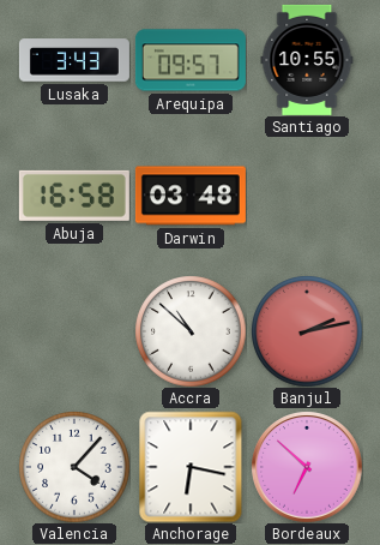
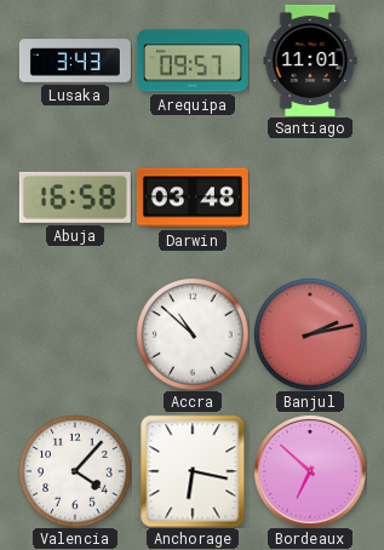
Santiago: 10:55 -> 11:01
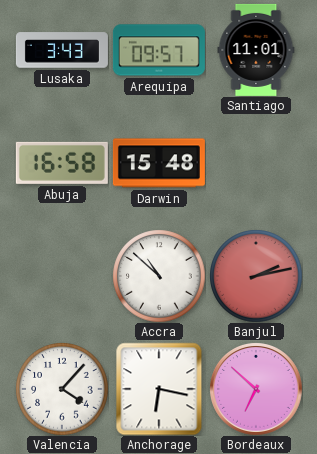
Darwin: 03:48 -> 15:48
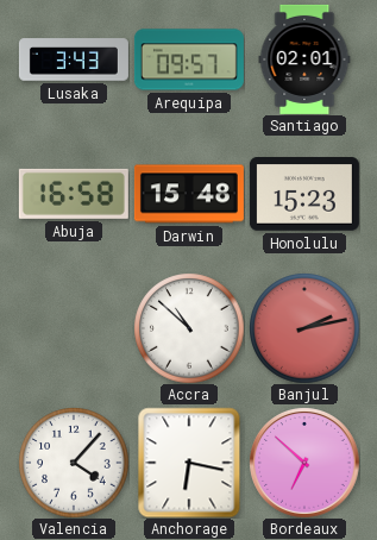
Santiago: 11:01 -> 02:01
Honolulu: none -> 15:23
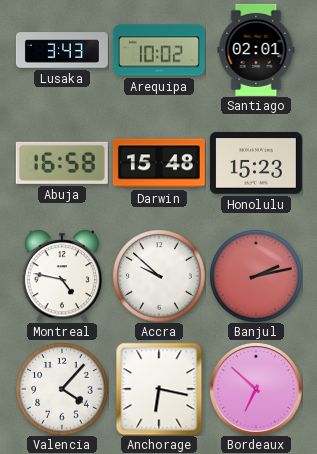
Arequipa: 09:57 -> 10:02
Montreal: none -> 4:47
Accra: 10:52 -> 9:52
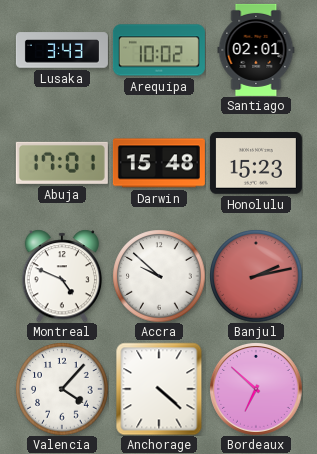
Abuja: 16:58 -> 17:01
Montreal: 4:47 -> 4:49
Anchorage: 6:17 -> 4:22
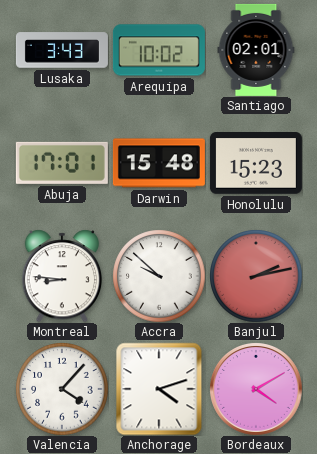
Montreal: 4:49 -> 8:46
Anchorage: 4:22 -> 4:12
Bordeaux: 6:52 -> 4:10
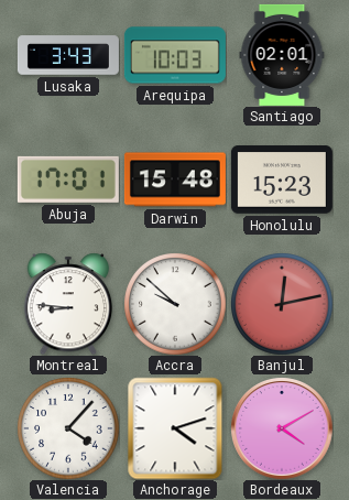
Arequipa: 10:02 -> 10:03
Banjul: 2:13 -> 12:13
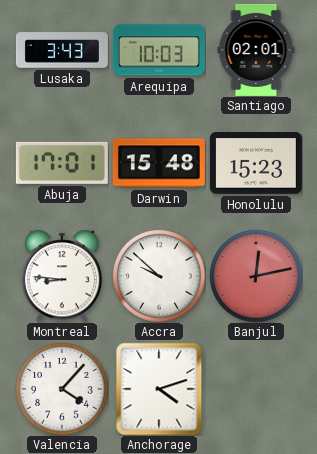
Bordeaux: 4:10 -> none
